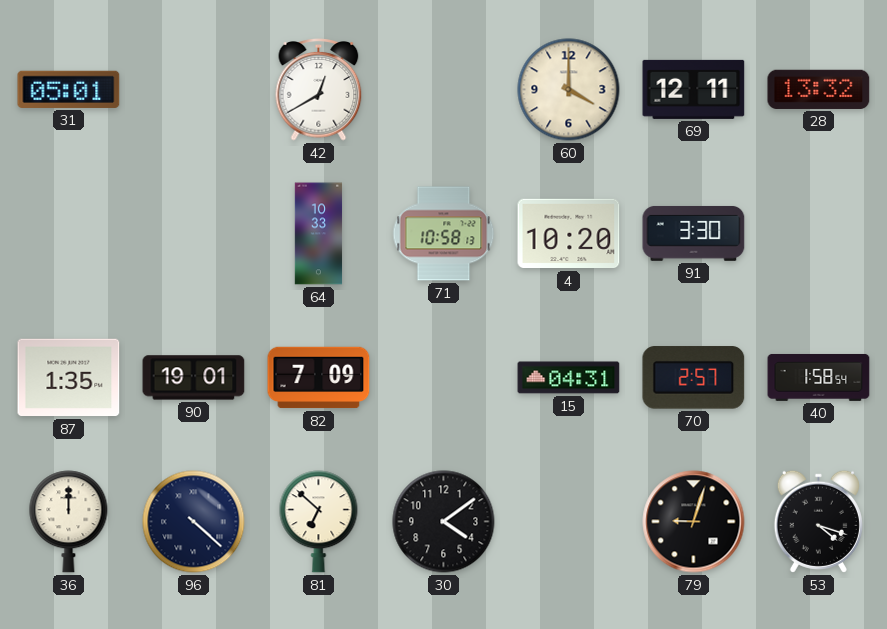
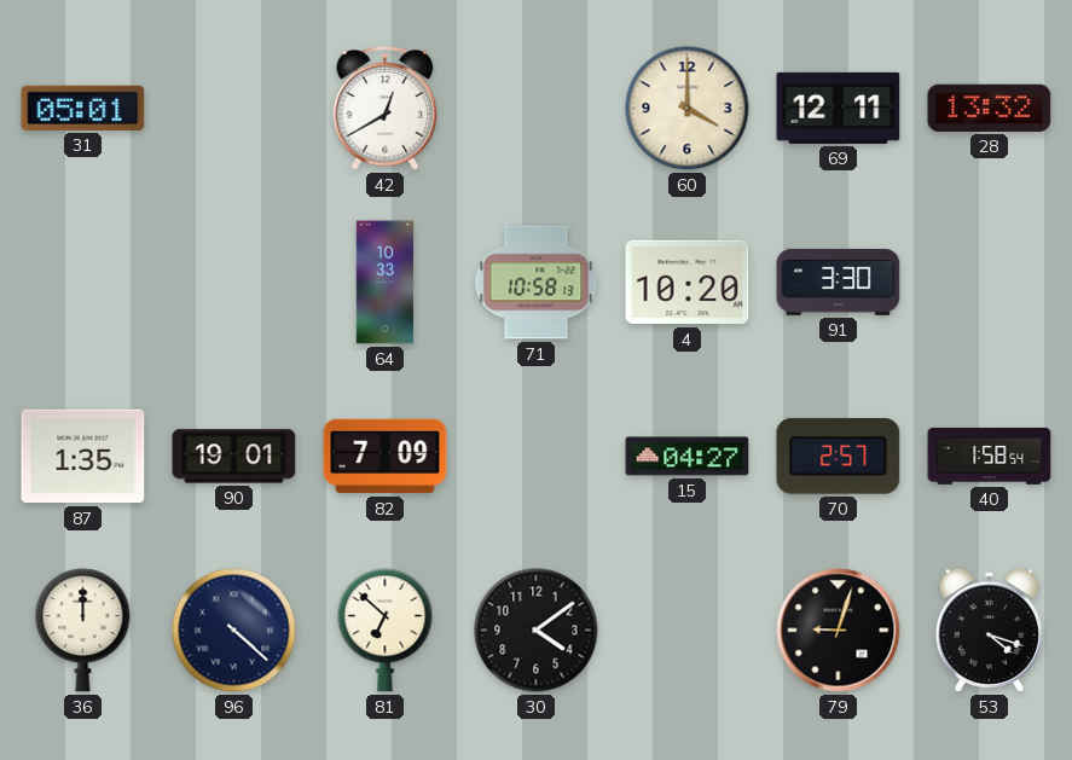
15: 04:31 -> 04:27
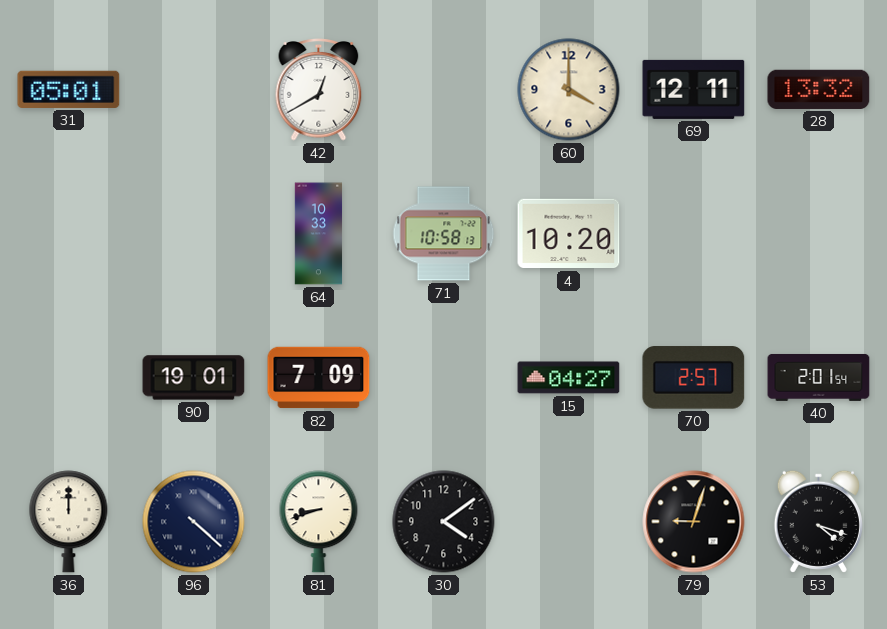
91: 3:30 -> none
87: 1:35 -> none
40: 1:58 -> 2:01
81: 6:52 -> 8:42
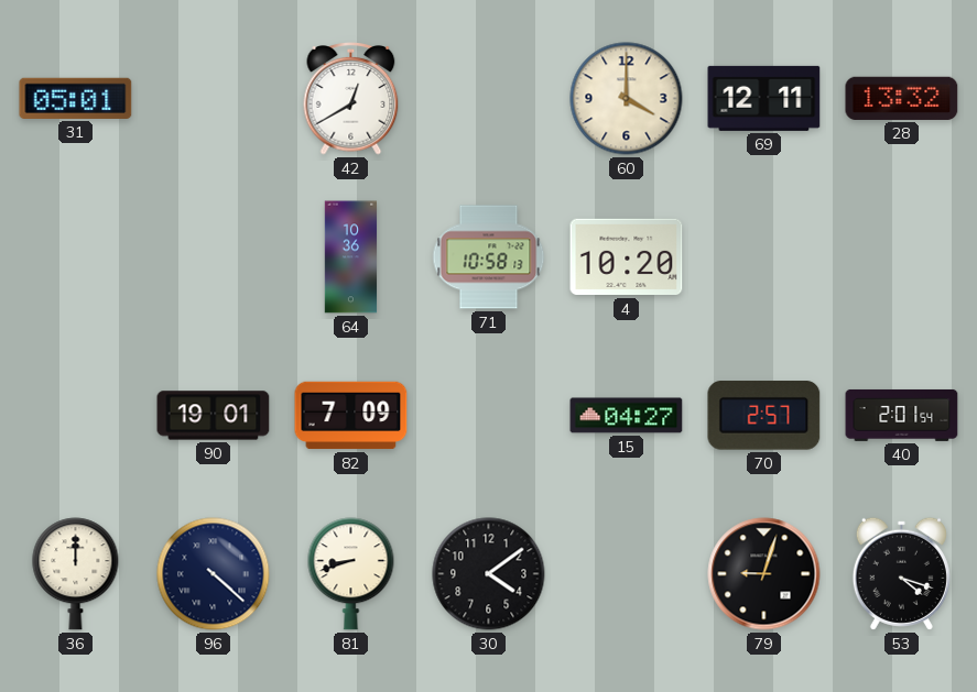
64: 10:33 -> 10:36
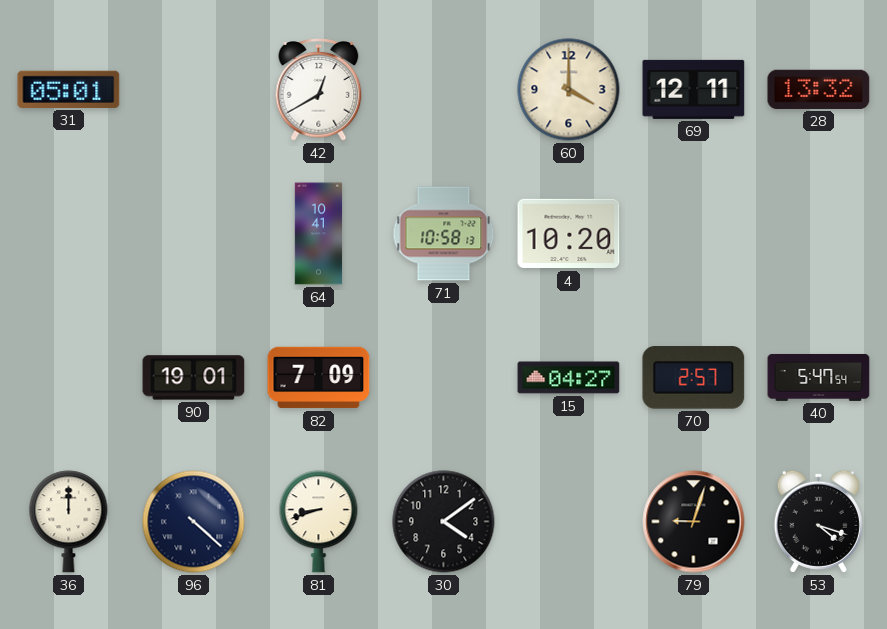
64: 10:36 -> 10:41
40: 2:01 -> 5:47
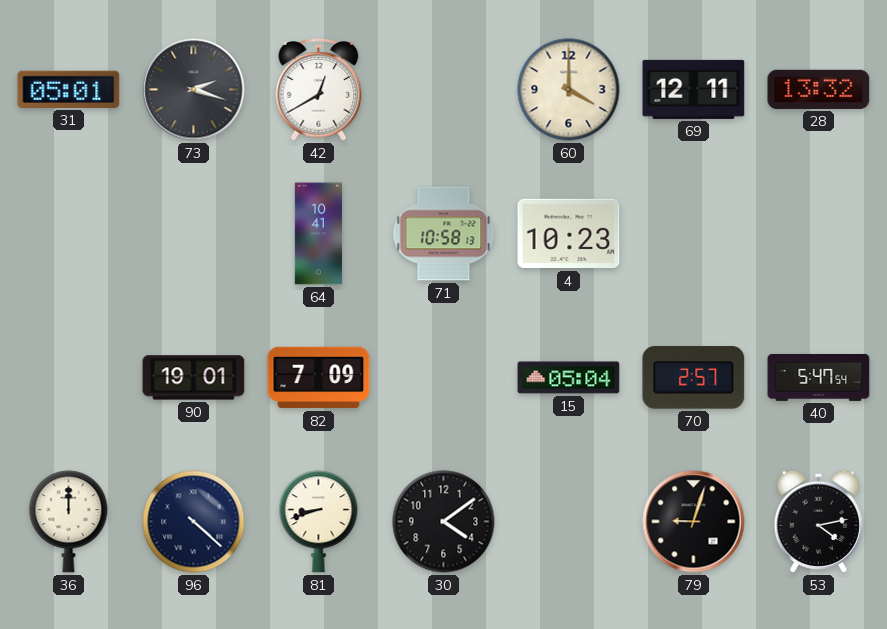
73: none -> 2:18
4: 10:20 -> 10:23
15: 04:27 -> 05:04
53: 4:18 -> 4:13
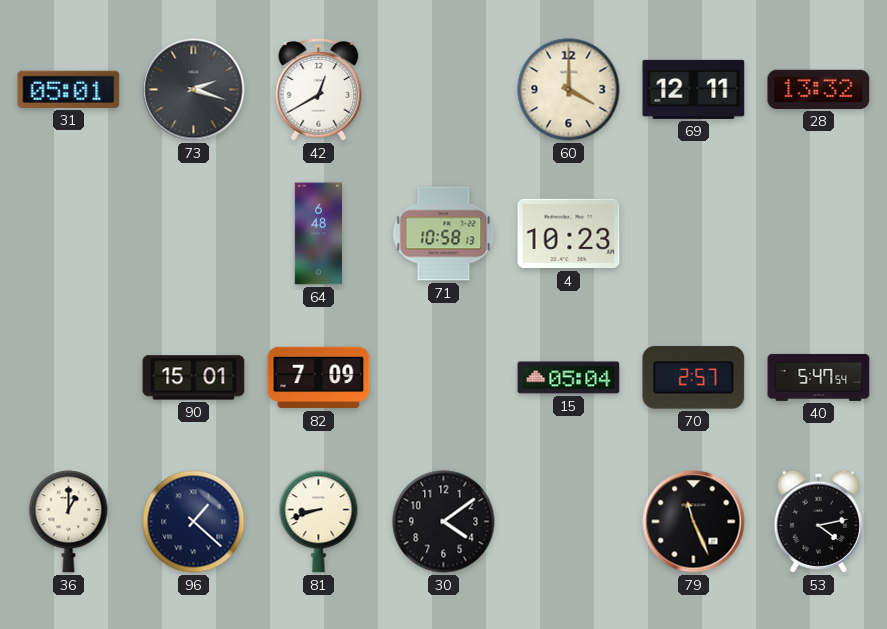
64: 10:41 -> 6:48
90: 19:01 -> 15:01
36: 12:00 -> 1:00
96: 4:22 -> 1:22
79: 9:03 -> 11:26
